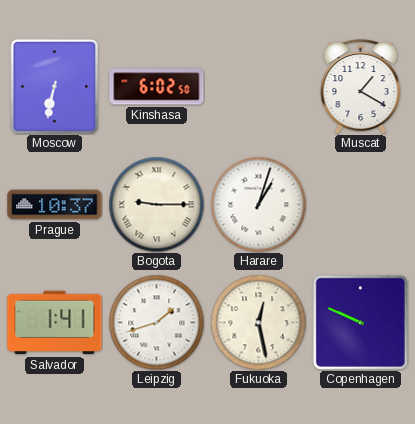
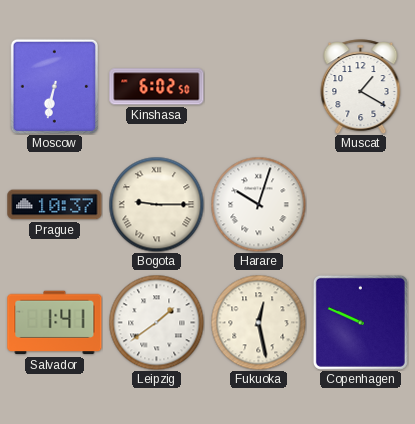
Harare: 1:03 -> 10:03
Leipzig: 1:42 -> 1:39
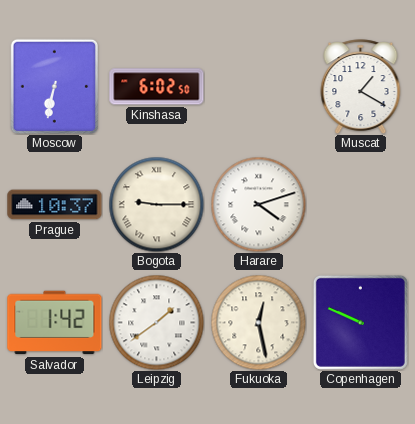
Harare: 10:03 -> 4:12
Salvador: 1:41 -> 1:42
